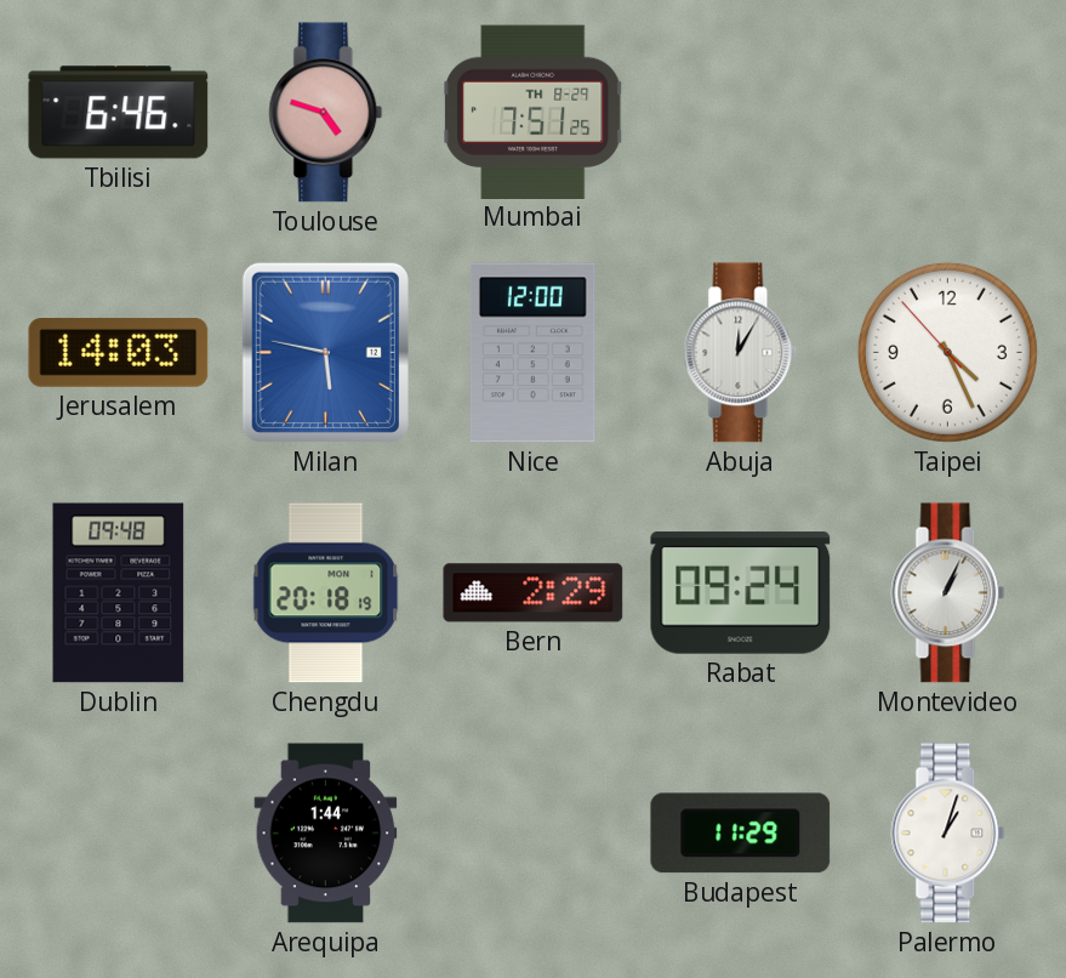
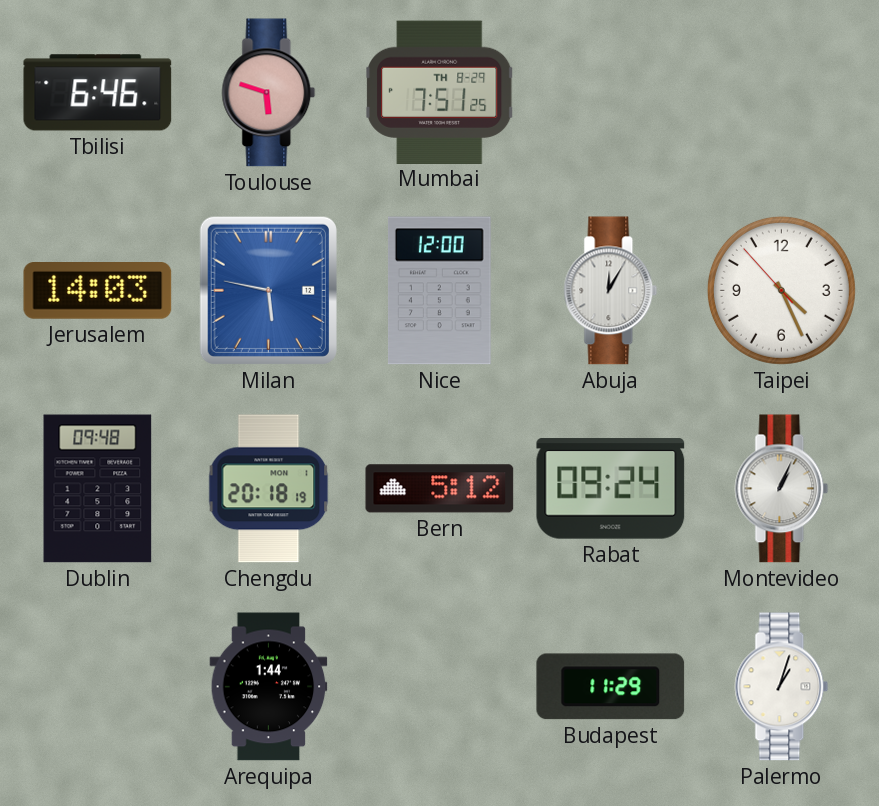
Toulouse: 4:48 -> 5:48
Bern: 2:29 -> 5:12
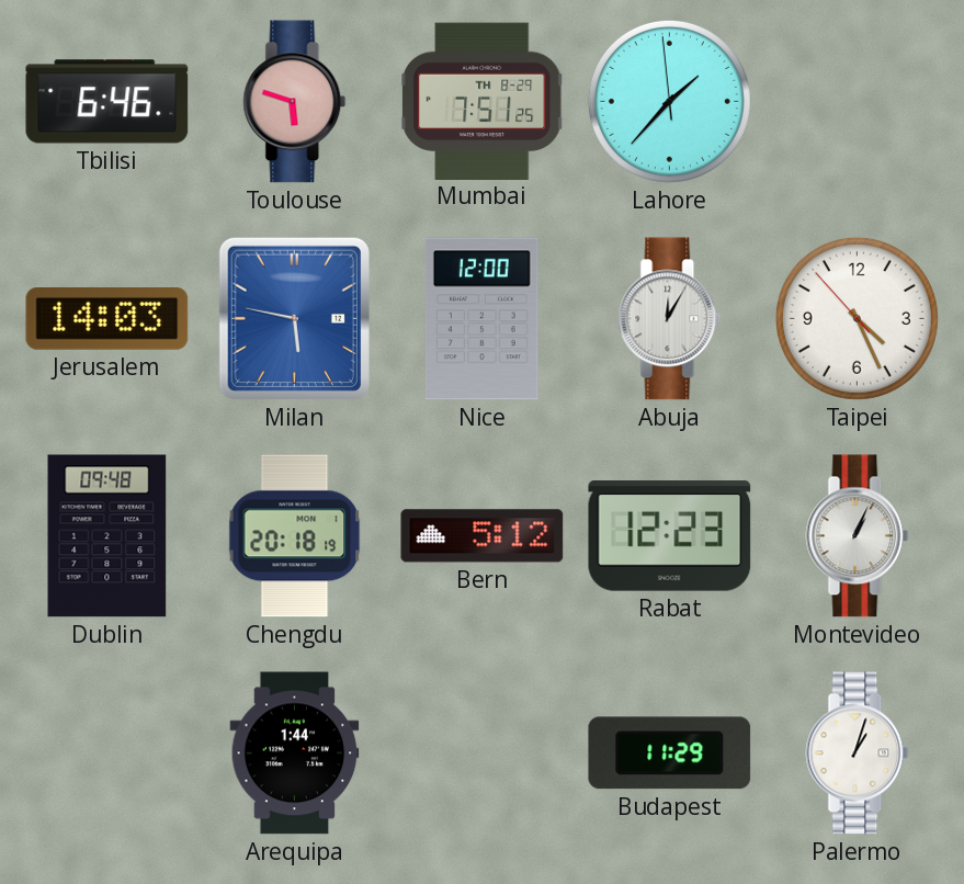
Lahore: none -> 1:36
Rabat: 09:24 -> 12:23
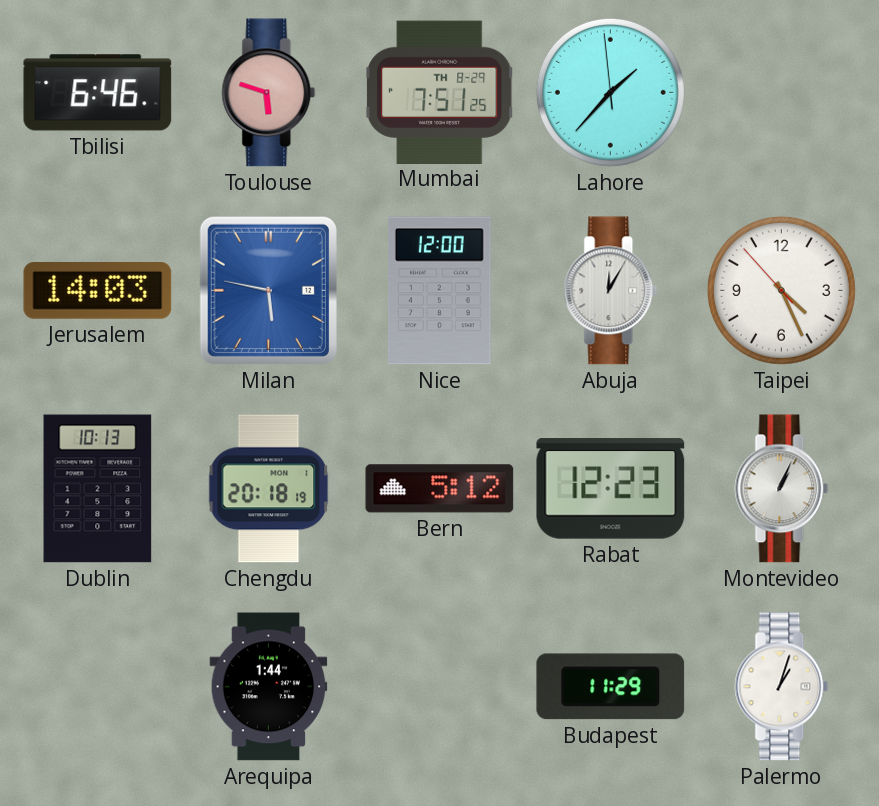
Dublin: 09:48 -> 10:13
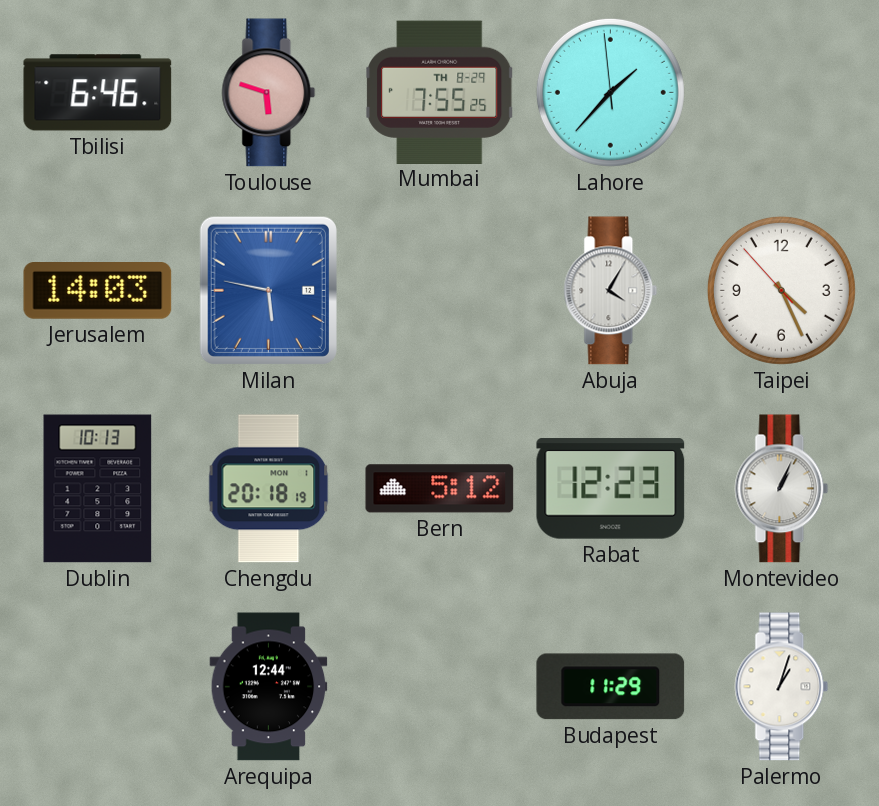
Mumbai: 7:51 -> 7:55
Nice: 12:00 -> none
Abuja: 12:05 -> 4:05
Arequipa: 1:44 -> 12:44
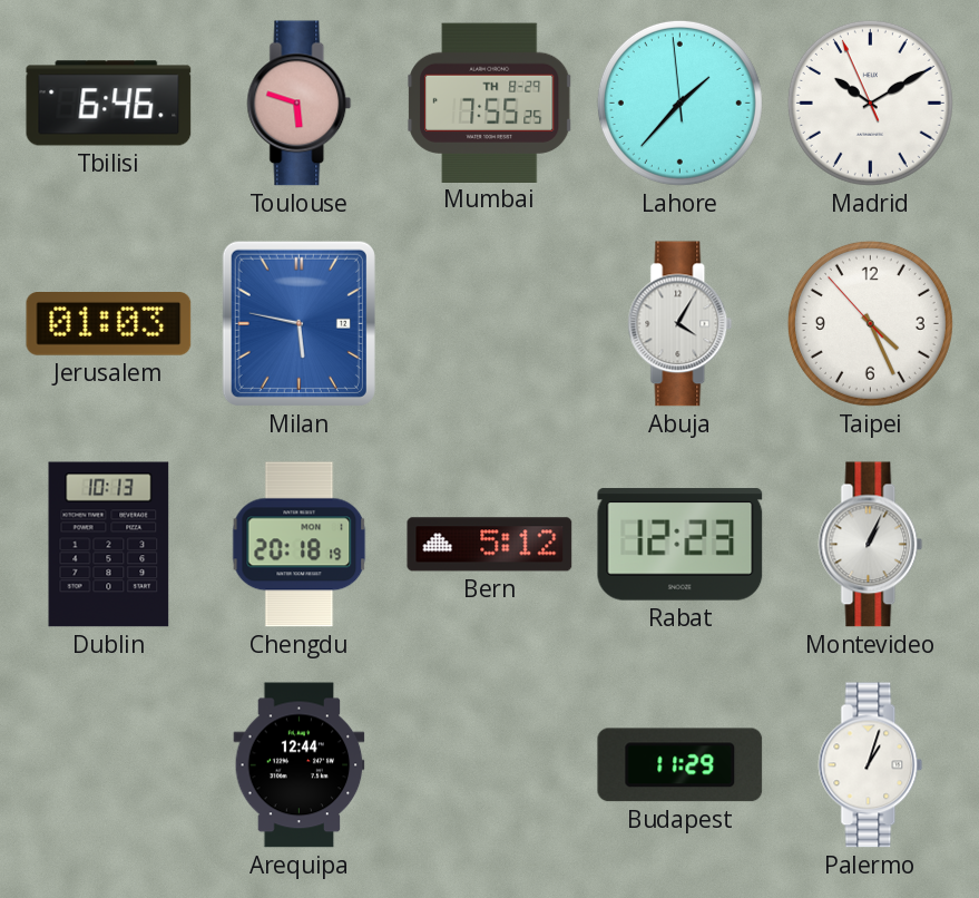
Madrid: none -> 10:09
Jerusalem: 14:03 -> 01:03
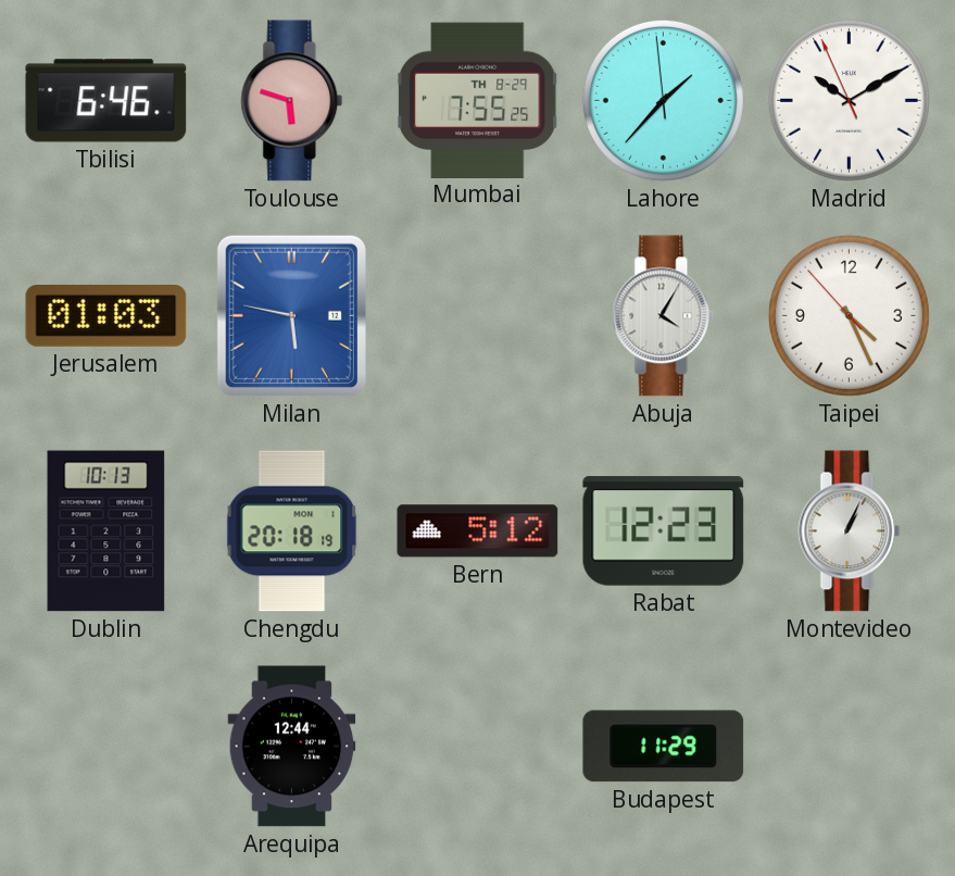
Palermo: 1:03 -> none
